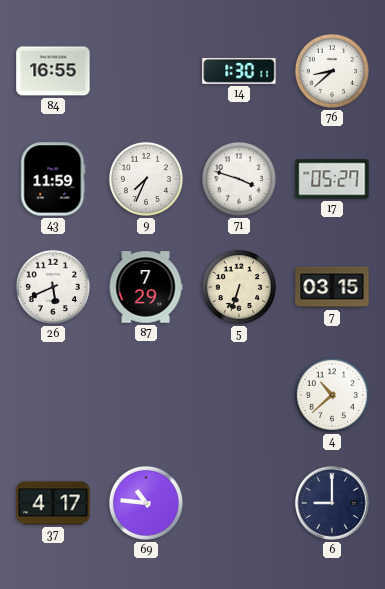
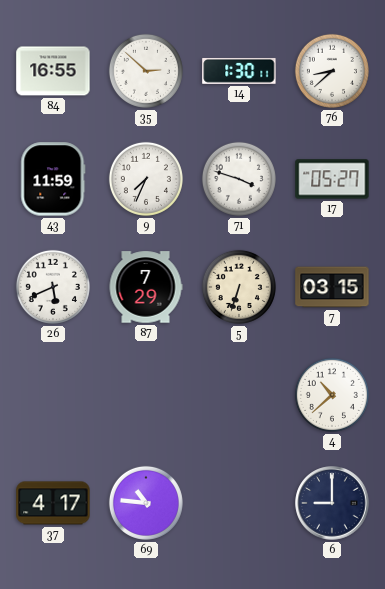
35: none -> 2:52
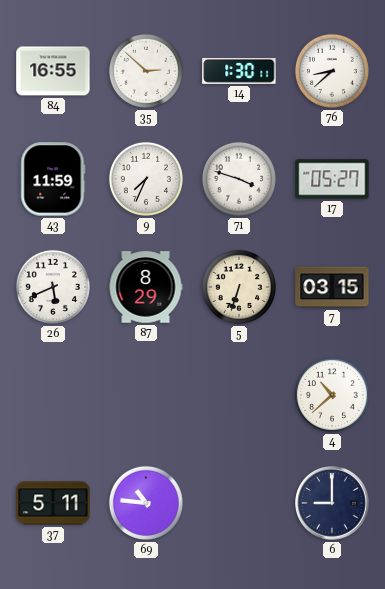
87: 7:29 -> 8:29
37: 4:17 -> 5:11
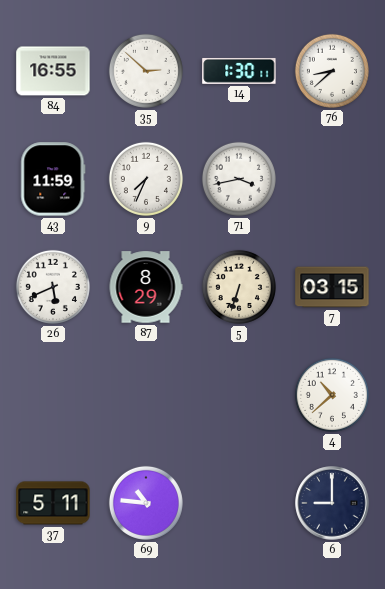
71: 3:48 -> 3:43
17: 05:27 -> none
